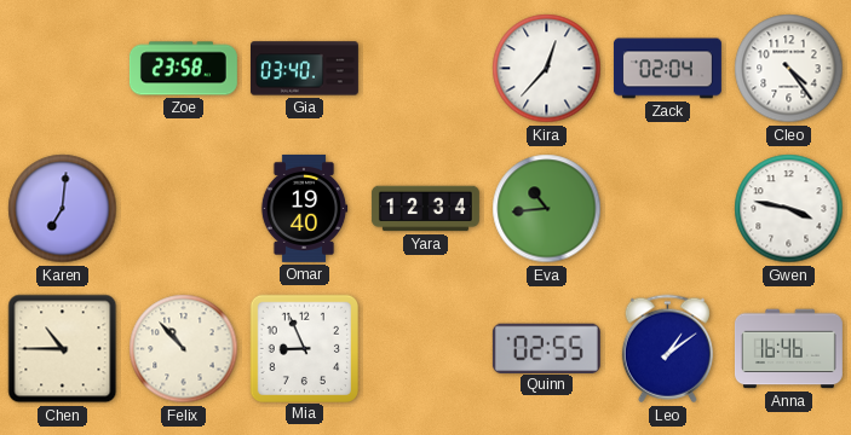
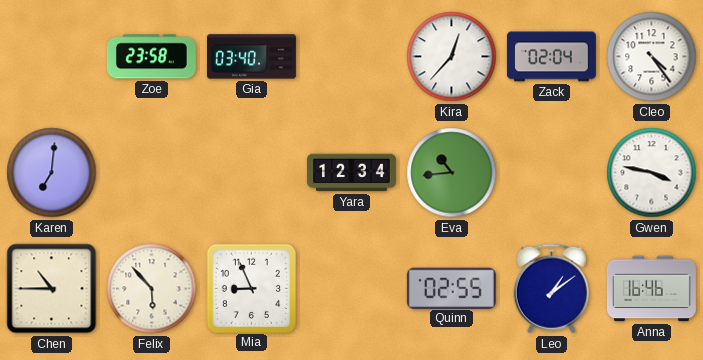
Omar: 19:40 -> none
Felix: 10:53 -> 5:53
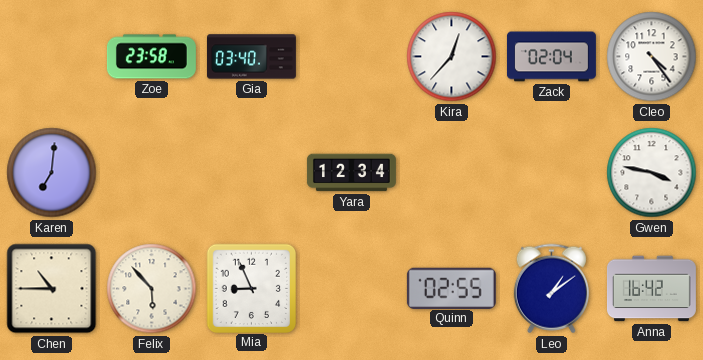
Eva: 10:44 -> none
Anna: 16:46 -> 16:42
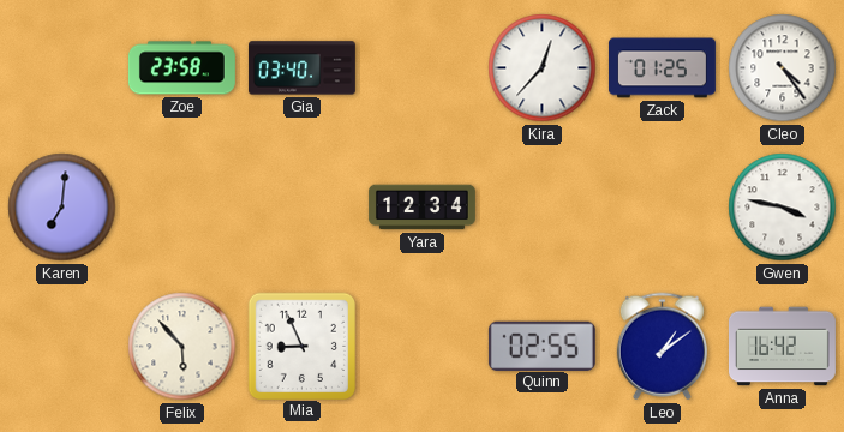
Zack: 02:04 -> 01:25
Chen: 10:45 -> none
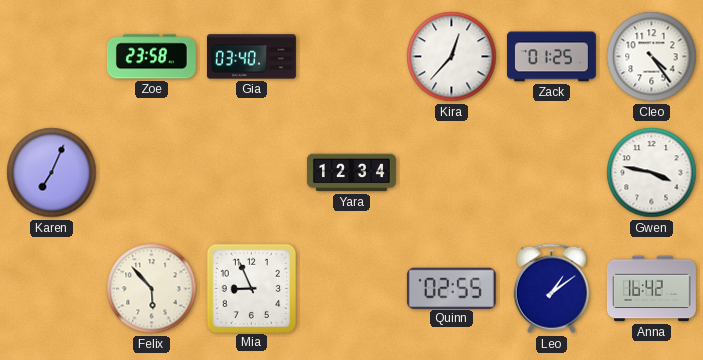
Karen: 7:01 -> 7:04
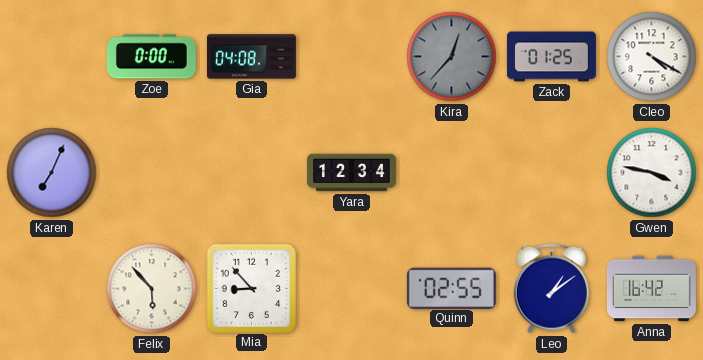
Zoe: 23:58 -> 0:00
Gia: 03:40 -> 04:08
Kira dial: white -> grey
Cleo: 4:24 -> 4:20
Mia: 8:56 -> 8:53
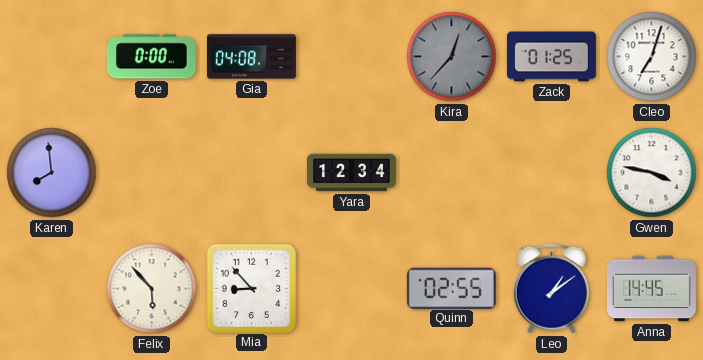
Cleo: 4:20 -> 7:03
Karen: 7:04 -> 7:59
Anna: 16:42 -> 14:45
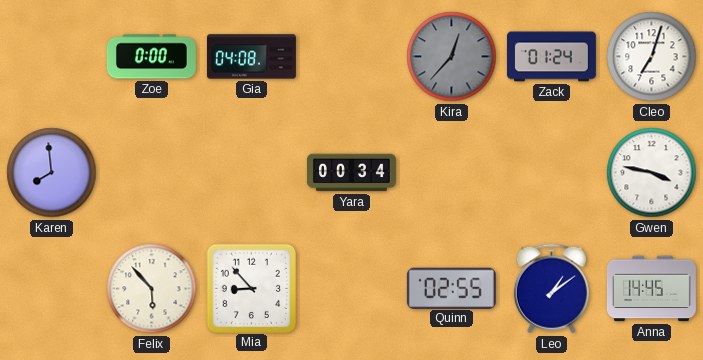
Zack: 01:25 -> 01:24
Yara: 12:34 -> 00:34
